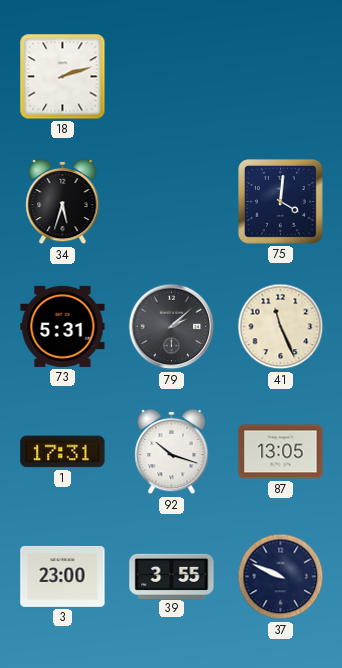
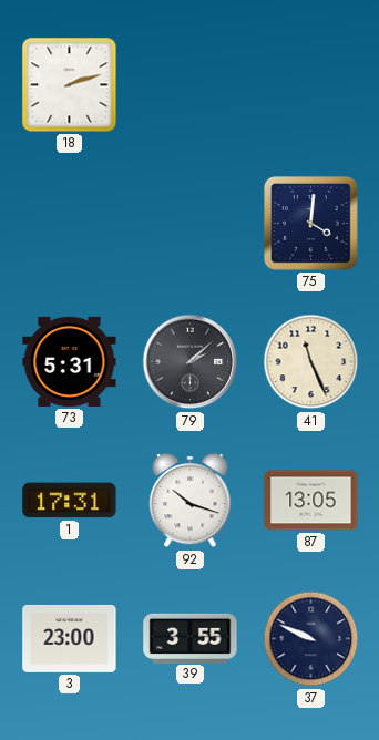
34: 5:33 -> none
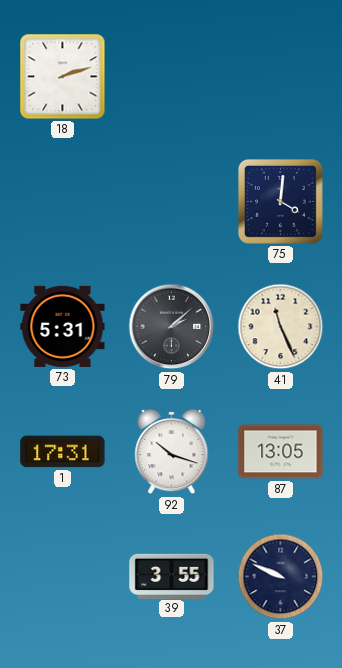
3: 23:00 -> none
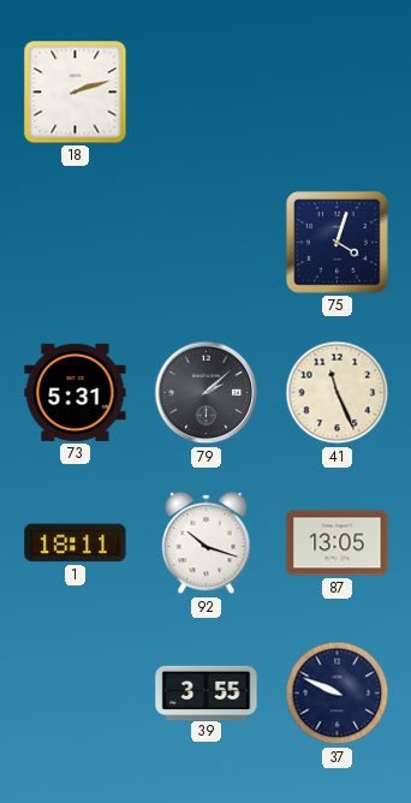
75: 4:01 -> 4:03
1: 17:31 -> 18:11
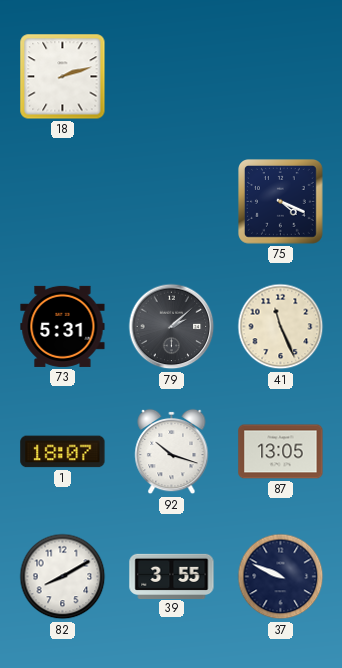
75: 4:03 -> 4:19
1: 18:11 -> 18:07
82: none -> 8:10
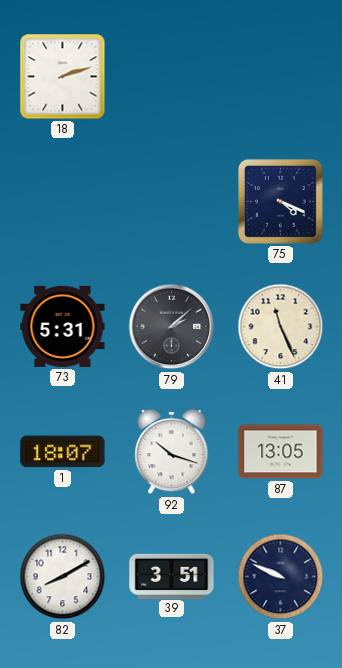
39: 3:55 -> 3:51
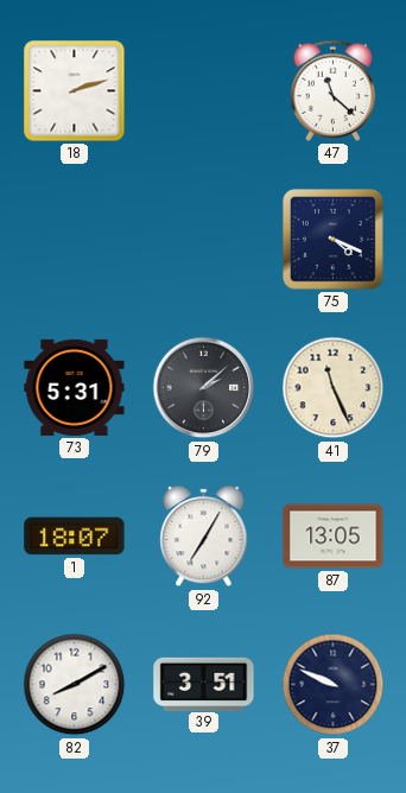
47: none -> 11:22
92: 10:18 -> 7:05
